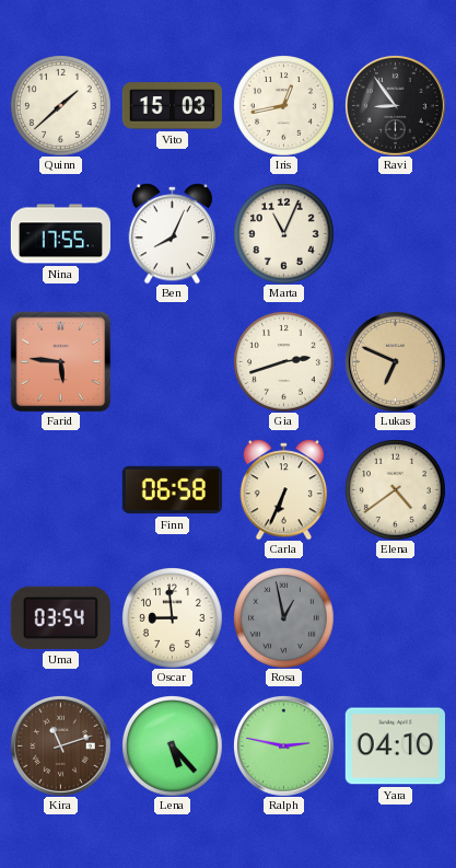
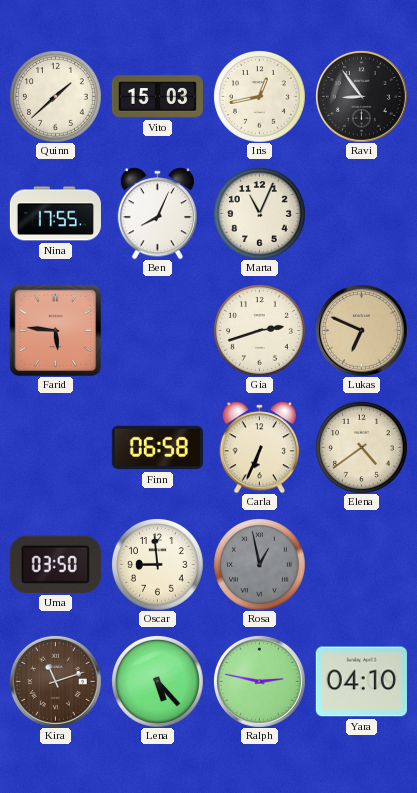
Uma: 03:54 -> 03:50
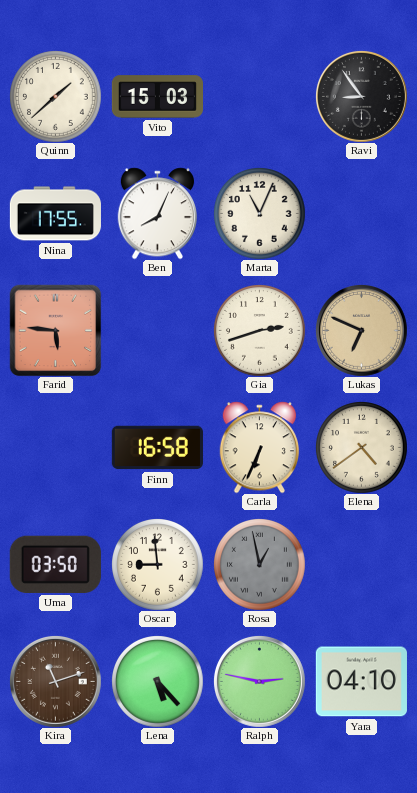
Iris: 12:43 -> none
Finn: 06:58 -> 16:58
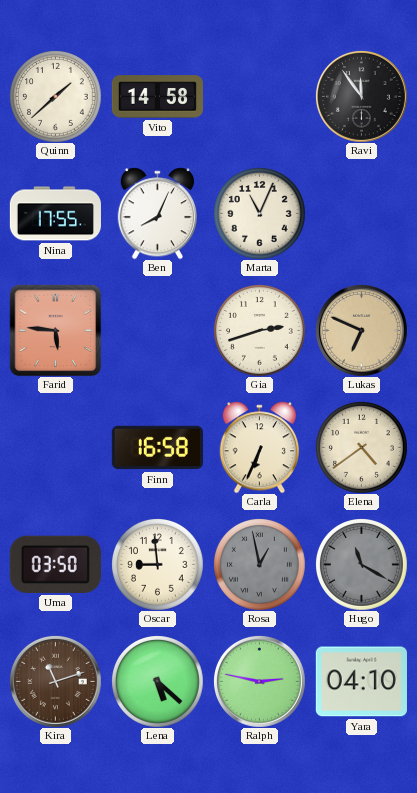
Vito: 15:03 -> 14:58
Ravi: 8:54 -> 11:54
Hugo: none -> 11:20
Lena: 5:23 -> 5:22
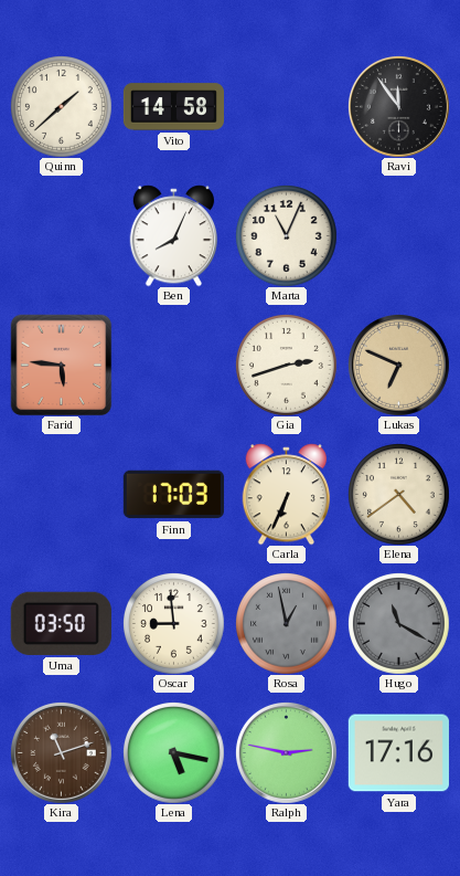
Nina: 17:55 -> none
Finn: 16:58 -> 17:03
Lena: 5:22 -> 5:17
Yara: 04:10 -> 17:16
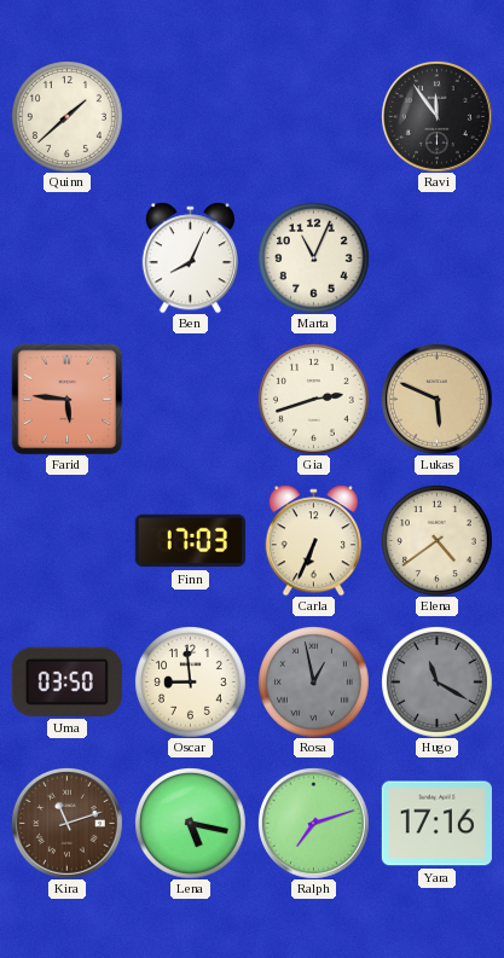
Vito: 14:58 -> none
Lukas: 6:49 -> 5:49
Ralph: 2:47 -> 7:12
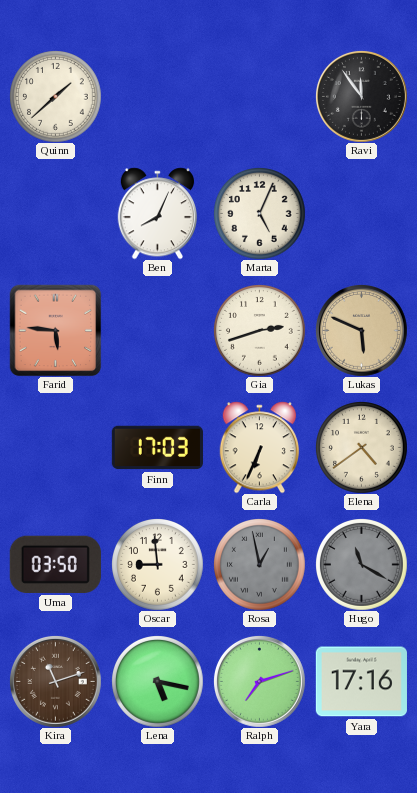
Marta: 11:04 -> 5:04
